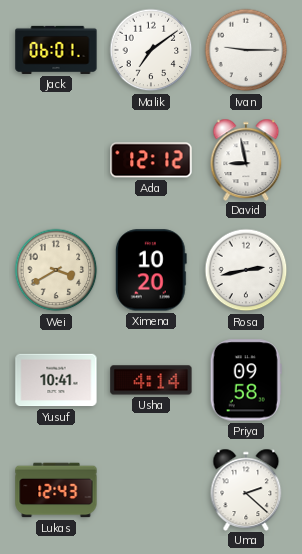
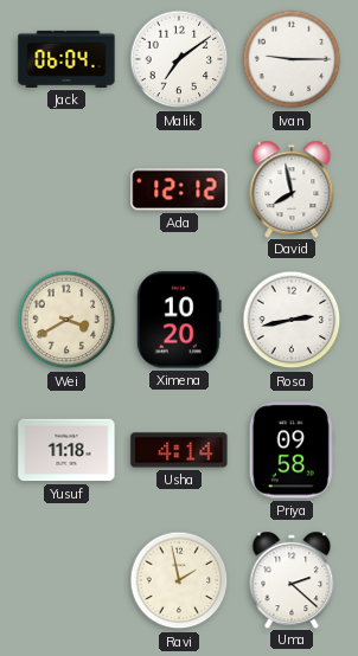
Jack: 06:01 -> 06:04
David: 8:58 -> 7:58
Yusuf: 10:41 -> 11:18
Lukas: 12:43 -> none
Ravi: none -> 1:58
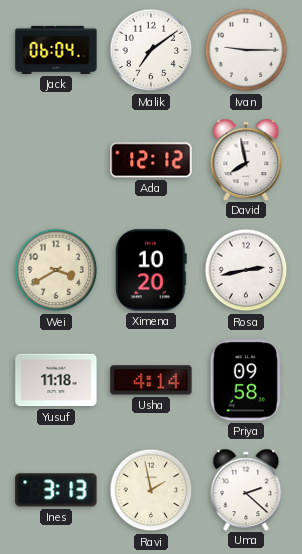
Ines: none -> 3:13
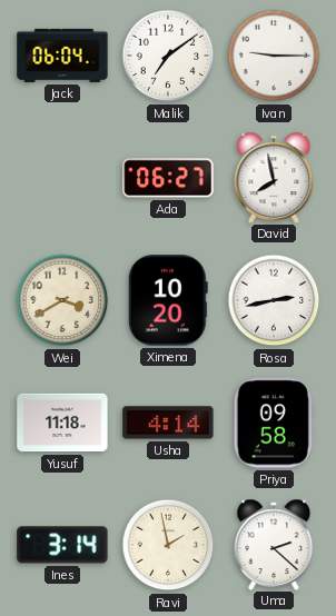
Ada: 12:12 -> 06:27
Ines: 3:13 -> 3:14
